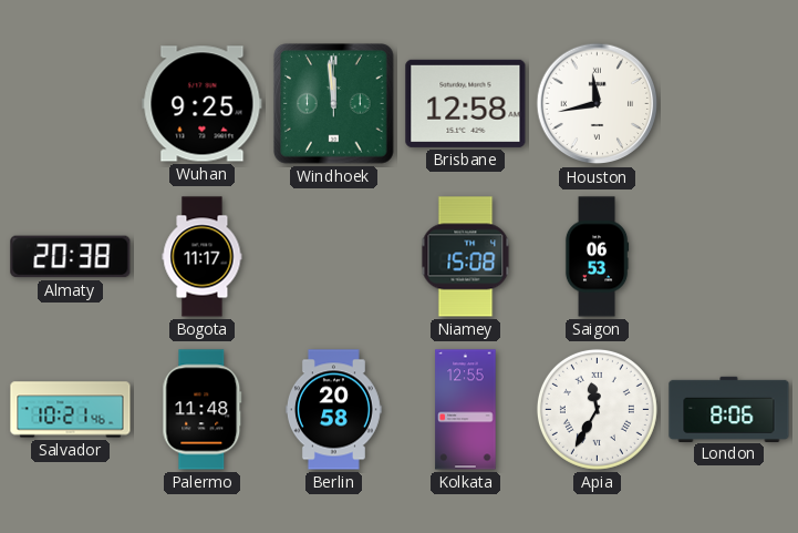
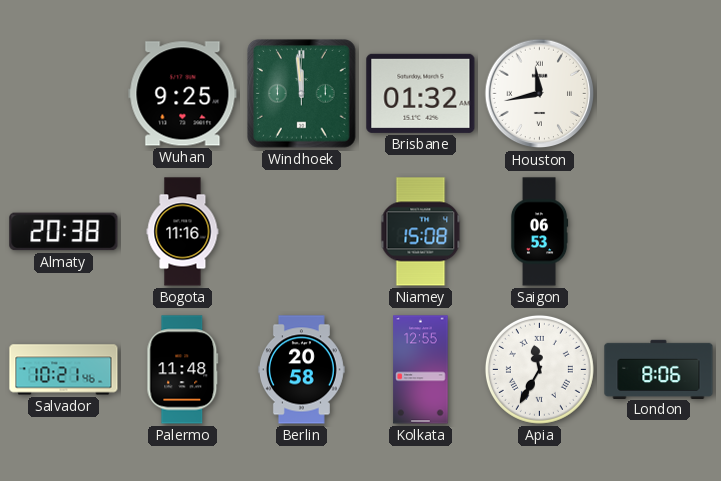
Brisbane: 12:58 -> 01:32
Bogota: 11:17 -> 11:16
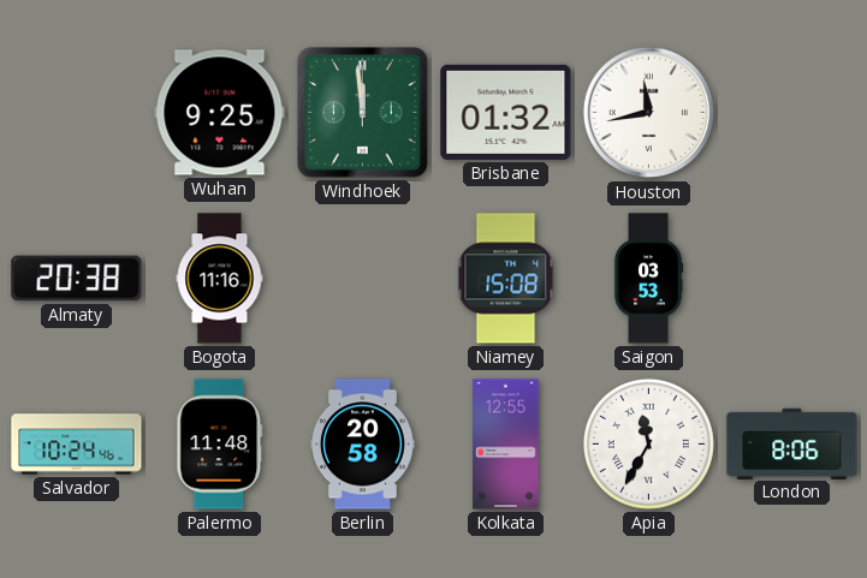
Saigon: 06:53 -> 03:53
Salvador: 10:21 -> 10:24
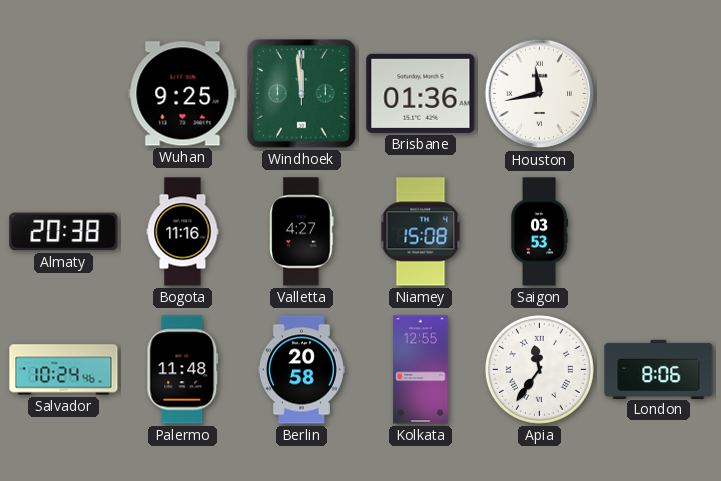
Brisbane: 01:32 -> 01:36
Valletta: none -> 4:27
Apia: 11:35 -> 11:36
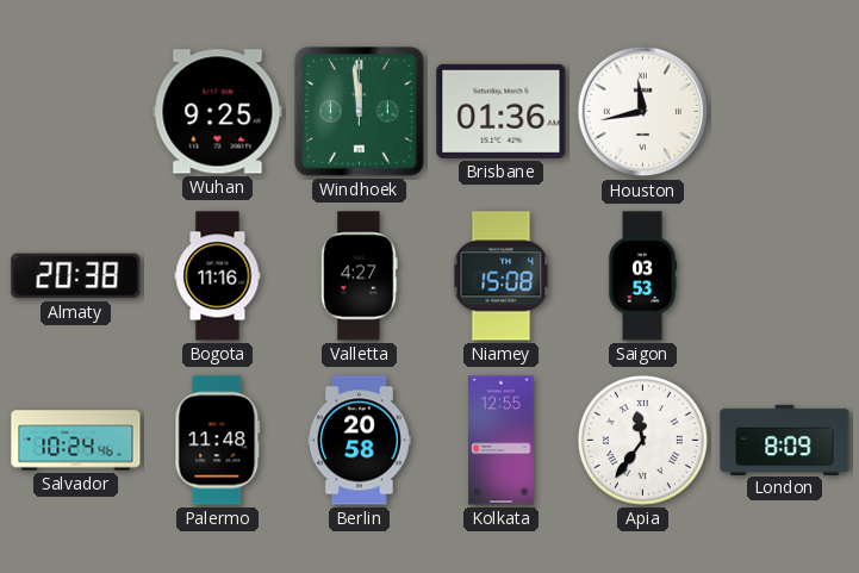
London: 8:06 -> 8:09
